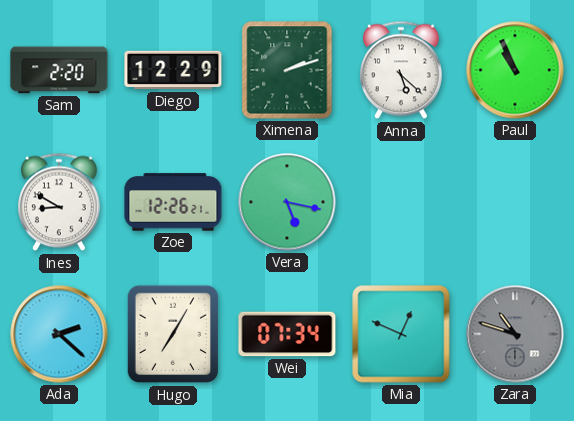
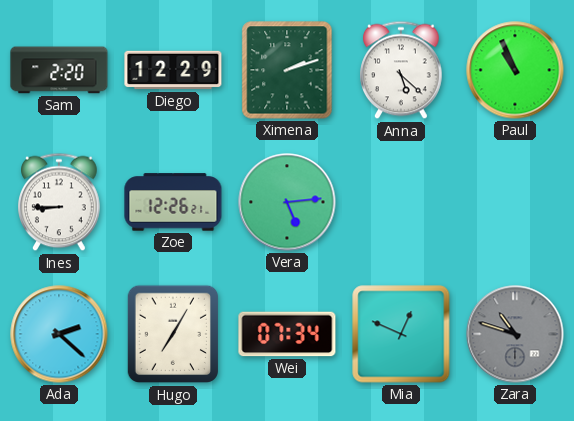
Ines: 8:50 -> 8:45
Vera: 5:17 -> 5:14
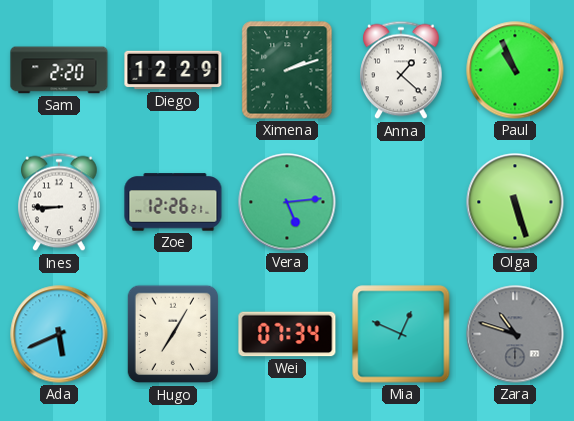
Anna: 5:22 -> 1:22
Olga: none -> 5:27
Ada: 2:22 -> 5:41
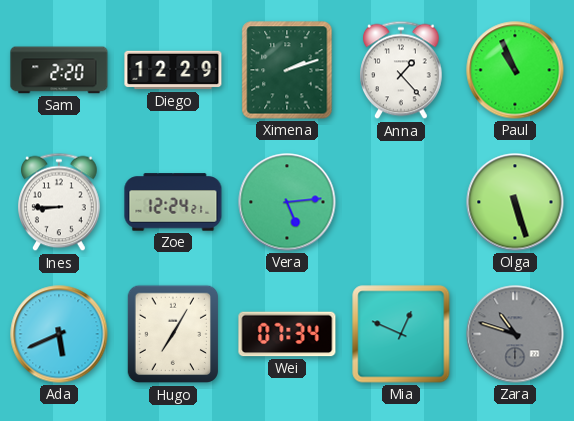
Anna: 1:22 -> 1:23
Zoe: 12:26 -> 12:24
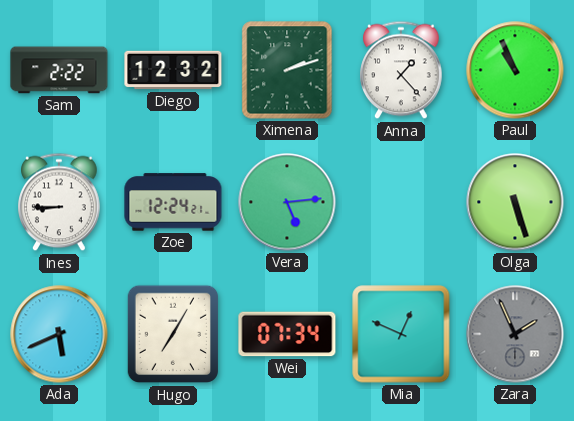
Sam: 2:20 -> 2:22
Diego: 12:29 -> 12:32
Zara: 10:48 -> 1:56
